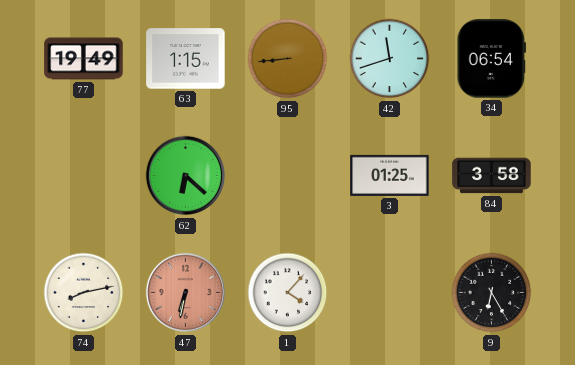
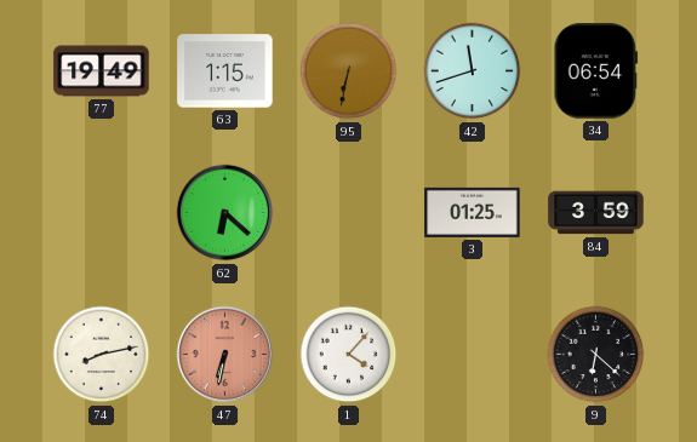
95: 8:44 -> 6:32
84: 3:58 -> 3:59
9: 6:25 -> 6:22
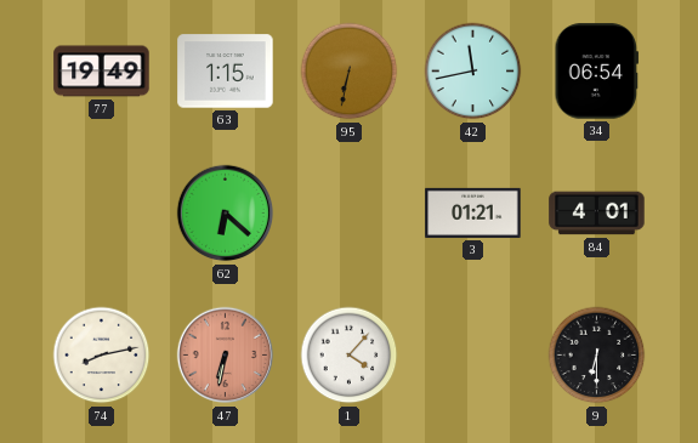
42: 11:42 -> 11:43
3: 01:25 -> 01:21
84: 3:59 -> 4:01
9: 6:22 -> 6:30
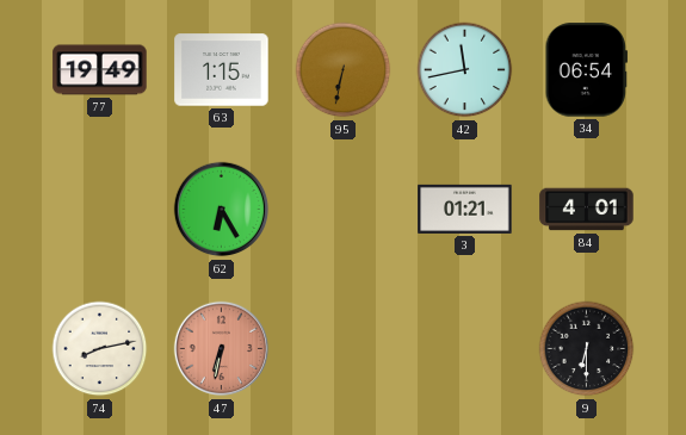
62: 6:22 -> 6:25
1: 4:07 -> none
